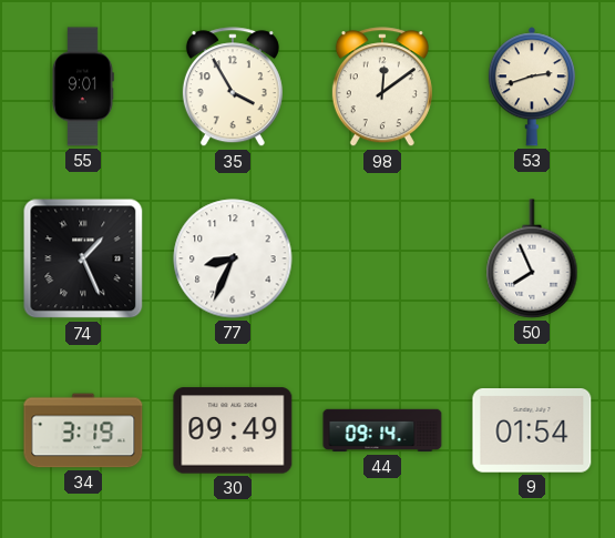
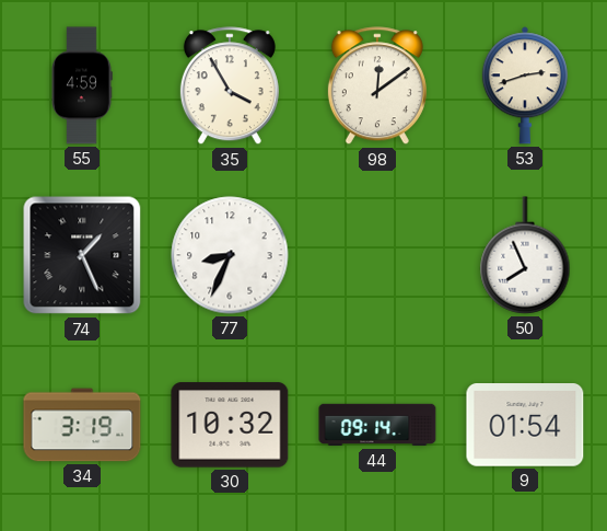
55: 9:01 -> 4:59
30: 09:49 -> 10:32
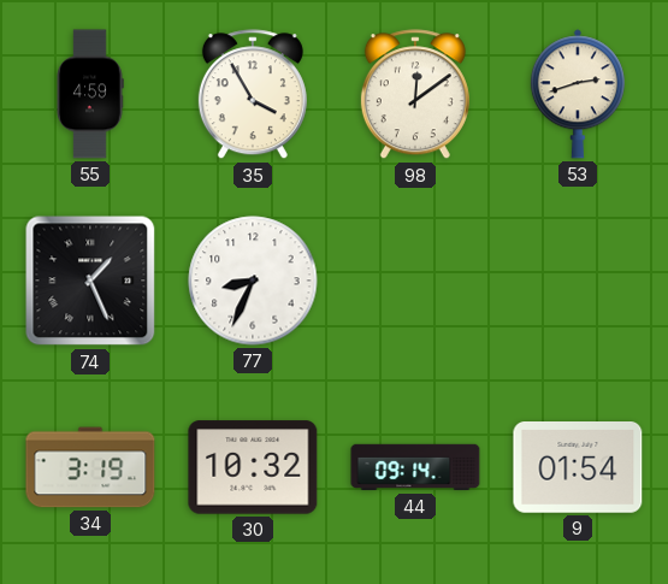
50: 7:56 -> none
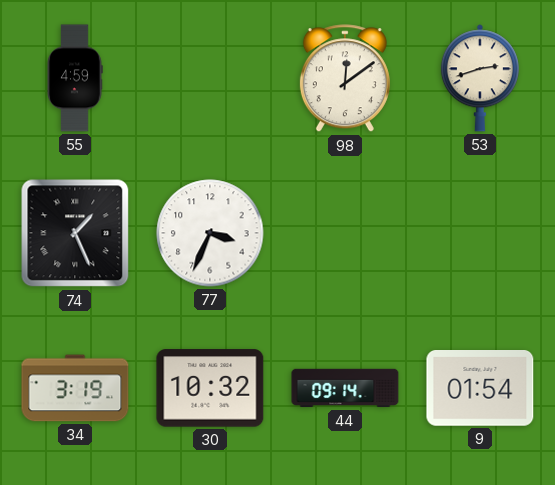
35: 3:55 -> none
77: 8:34 -> 3:34
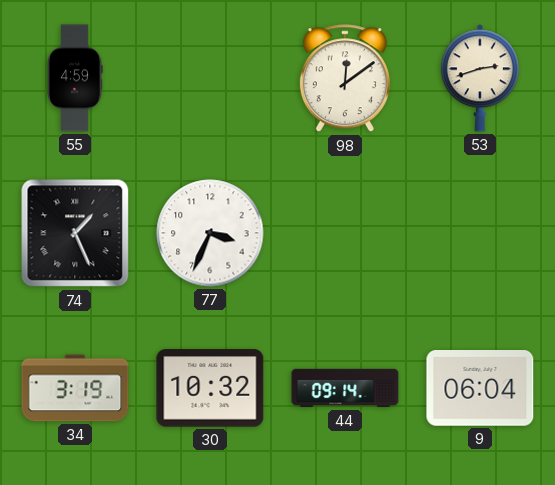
9: 01:54 -> 06:04
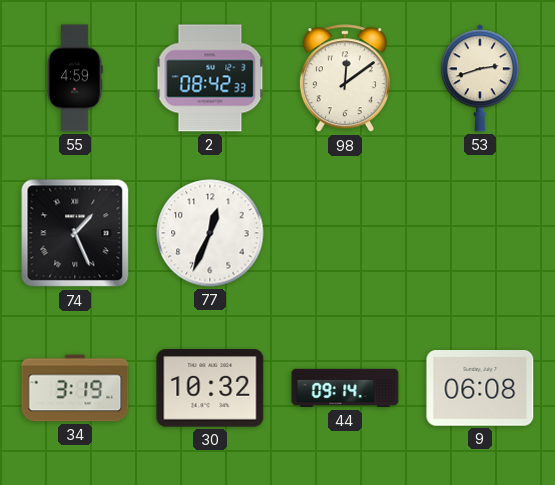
2: none -> 08:42
77: 3:34 -> 12:34
9: 06:04 -> 06:08
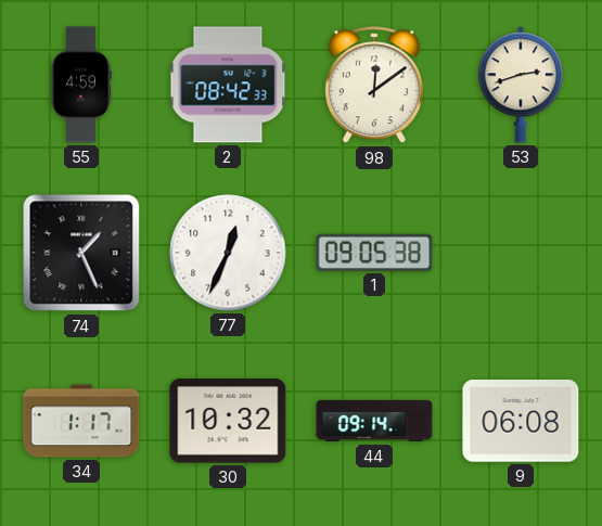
1: none -> 09:05
34: 3:19 -> 1:17
